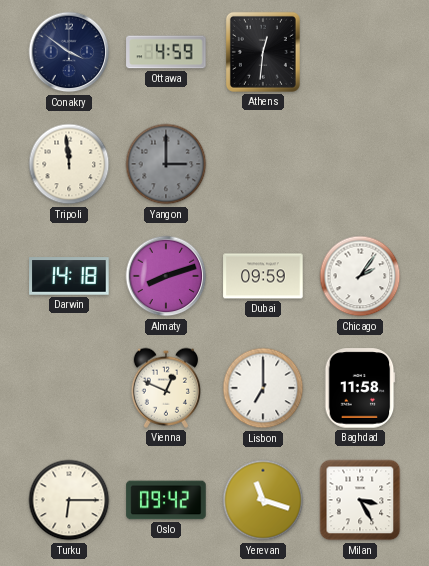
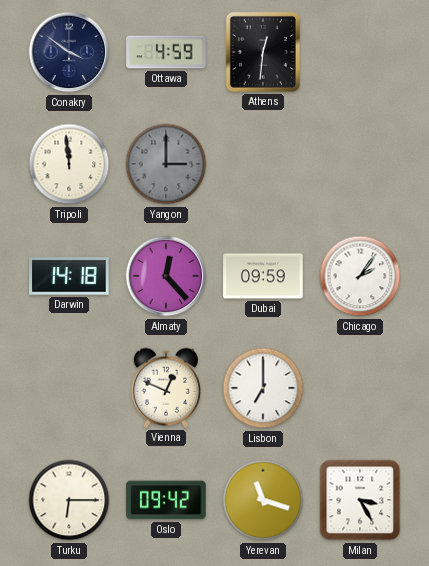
Almaty: 8:12 -> 12:23
Baghdad: 11:58 -> none
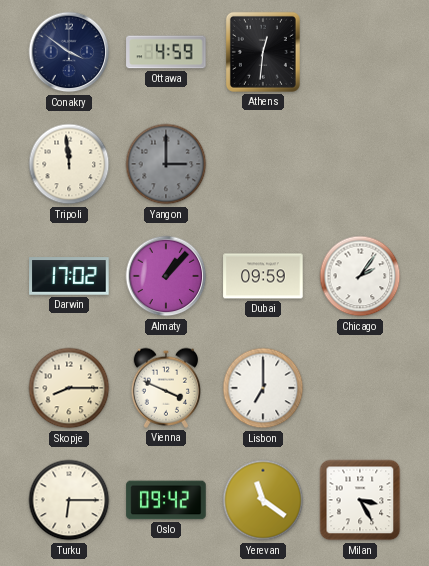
Darwin: 14:18 -> 17:02
Almaty: 12:23 -> 1:07
Skopje: none -> 8:15
Vienna: 12:49 -> 3:49
Yerevan: 11:18 -> 11:21
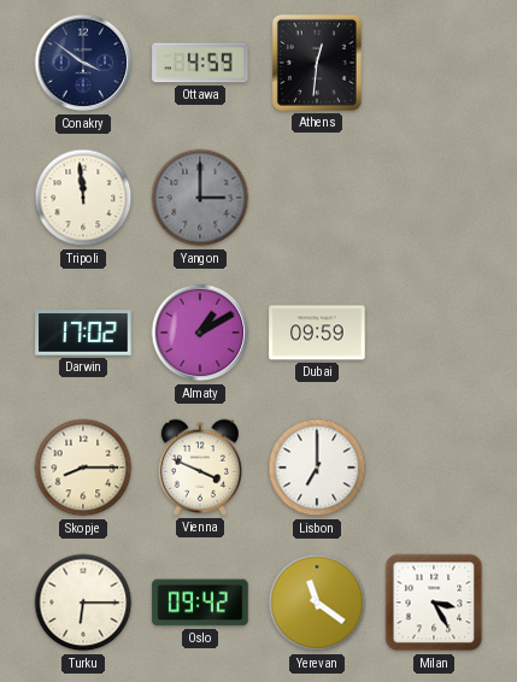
Almaty: 1:07 -> 1:10
Chicago: 2:06 -> none
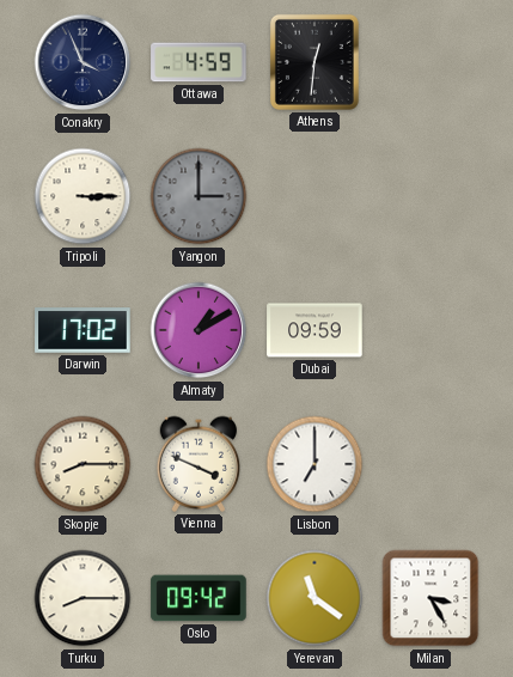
Conakry: 3:51 -> 3:56
Tripoli: 11:59 -> 3:15
Turku: 6:15 -> 8:15
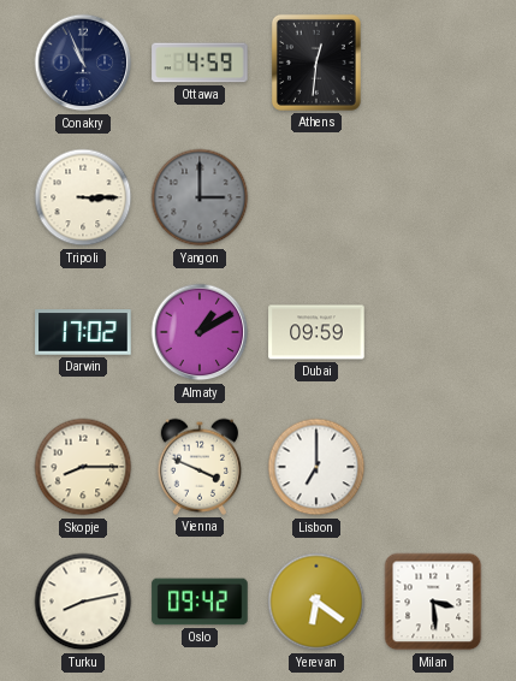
Conakry: 3:56 -> 10:56
Turku: 8:15 -> 8:13
Yerevan: 11:21 -> 6:21
Milan: 3:25 -> 3:29
